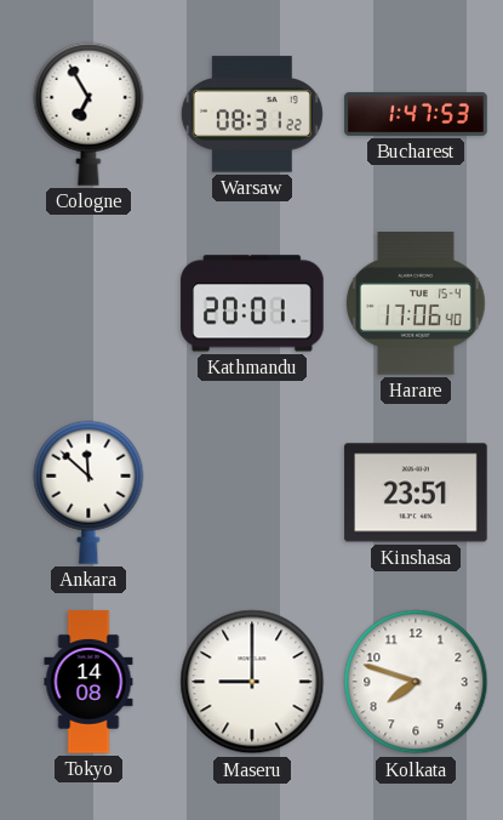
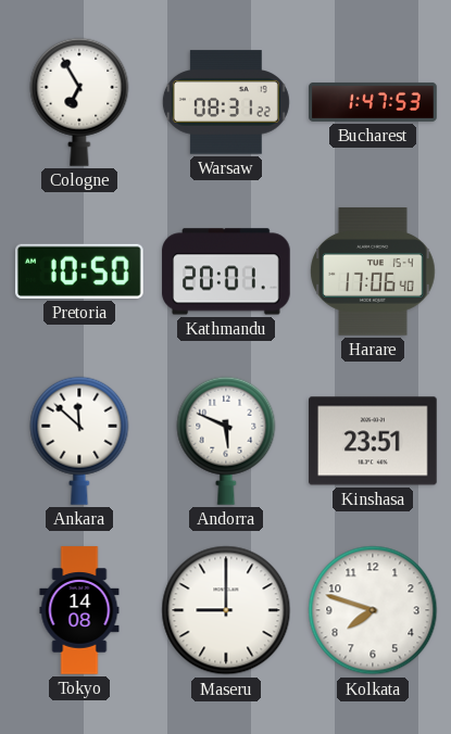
Pretoria: none -> 10:50
Andorra: none -> 5:49
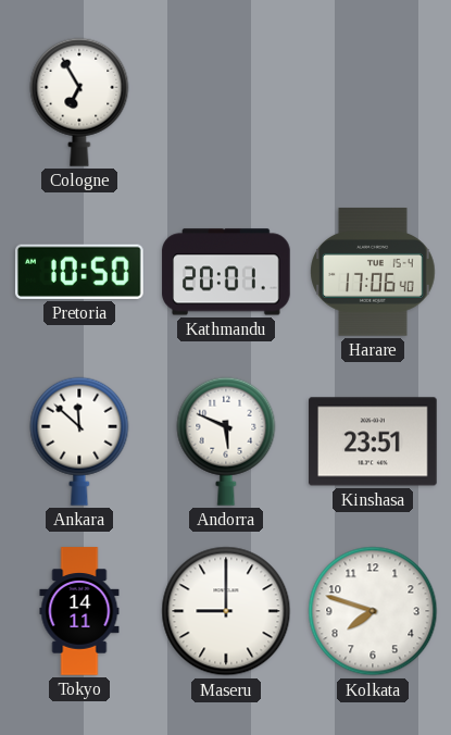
Warsaw: 08:31 -> none
Bucharest: 1:47 -> none
Tokyo: 14:08 -> 14:11
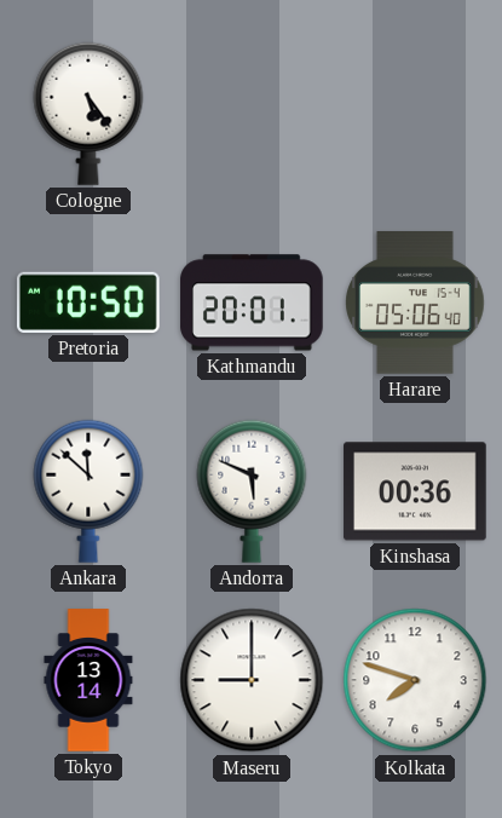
Cologne: 6:55 -> 5:24
Harare: 17:06 -> 05:06
Kinshasa: 23:51 -> 00:36
Tokyo: 14:11 -> 13:14
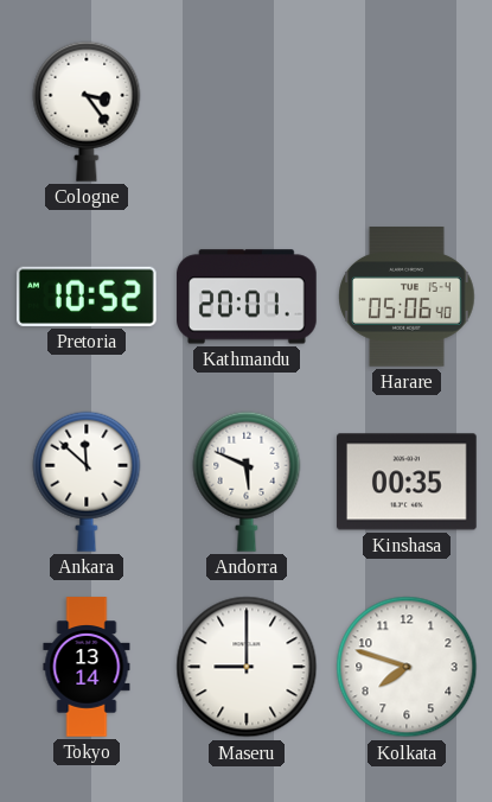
Cologne: 5:24 -> 3:24
Pretoria: 10:50 -> 10:52
Kinshasa: 00:36 -> 00:35
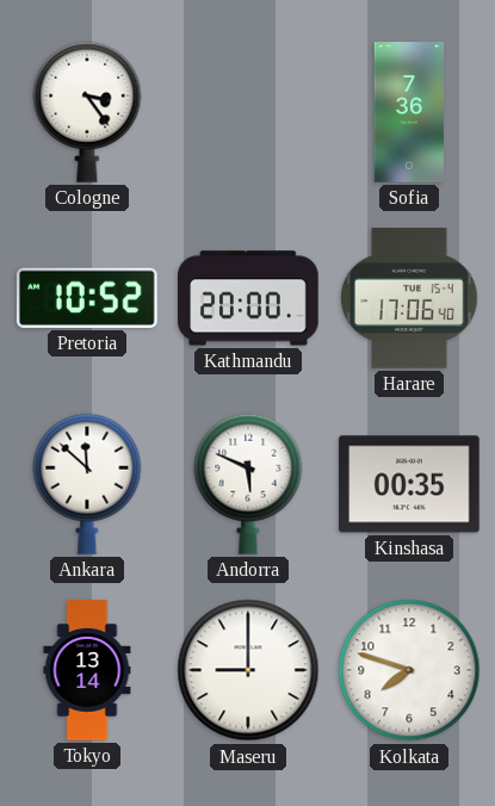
Sofia: none -> 7:36
Kathmandu: 20:01 -> 20:00
Harare: 05:06 -> 17:06
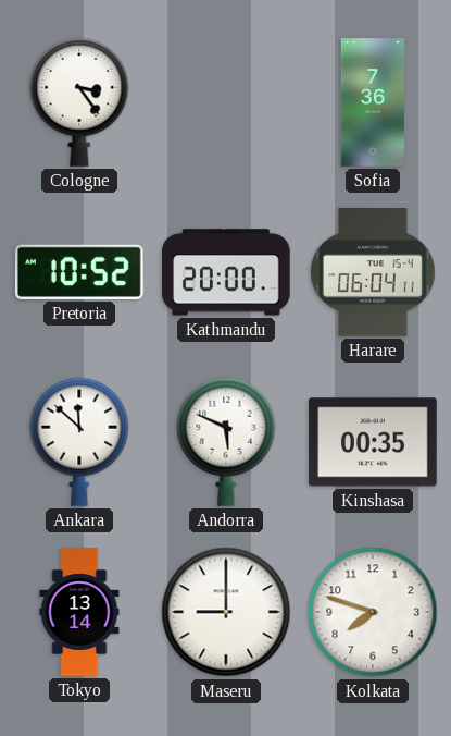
Harare: 17:06 -> 06:04
